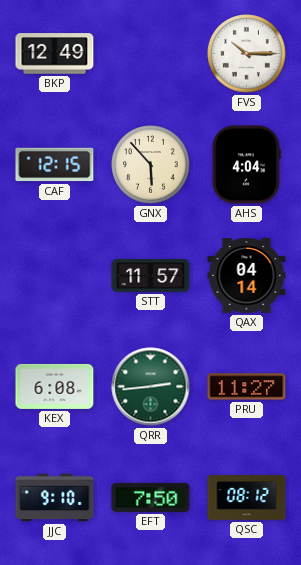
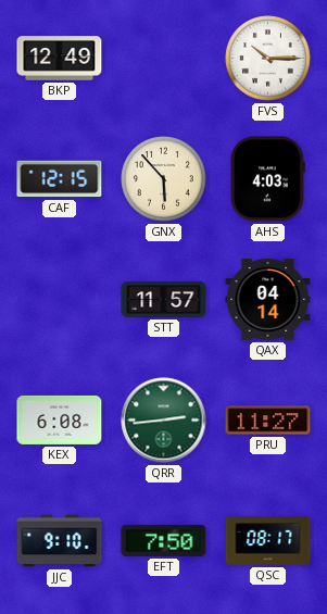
AHS: 4:04 -> 4:03
QSC: 08:12 -> 08:17
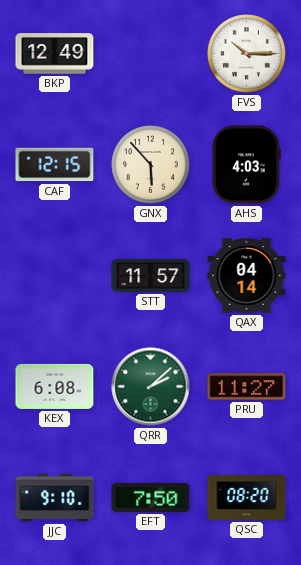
QRR: 2:44 -> 2:08
QSC: 08:17 -> 08:20
